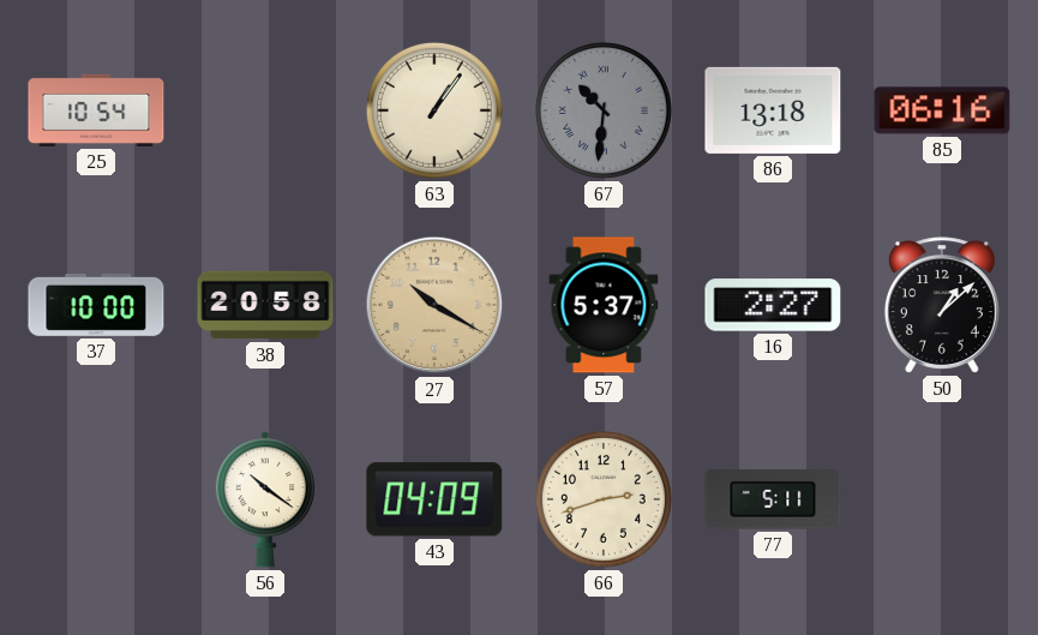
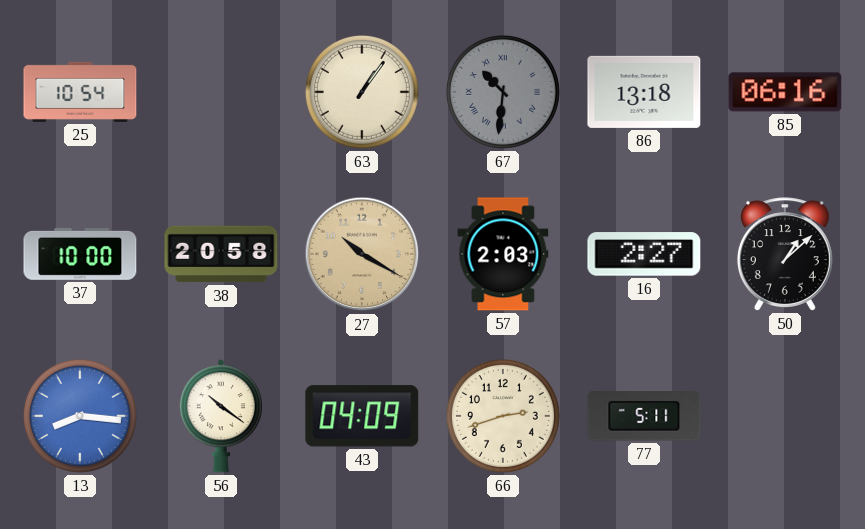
57: 5:37 -> 2:03
13: none -> 8:16
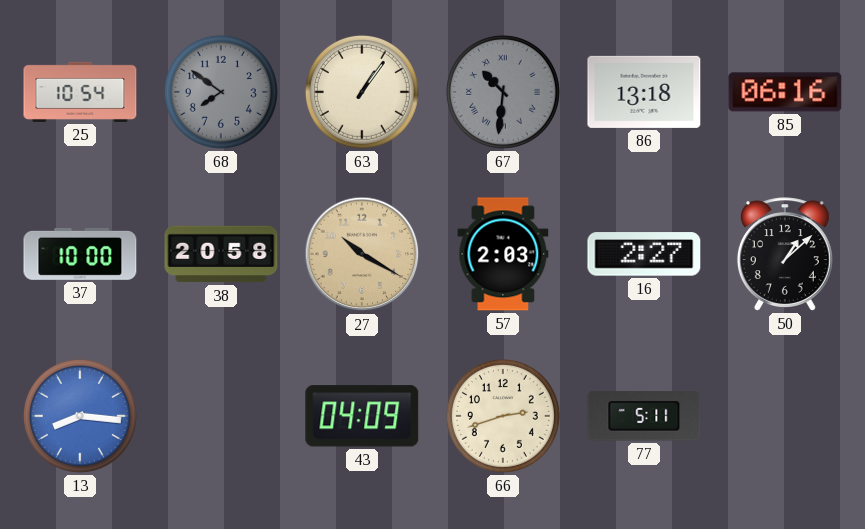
68: none -> 7:51
56: 10:21 -> none
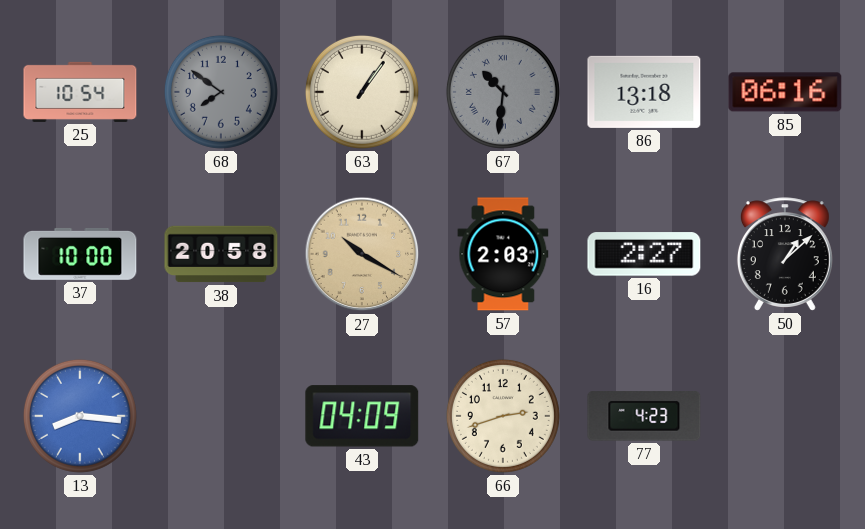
77: 5:11 -> 4:23
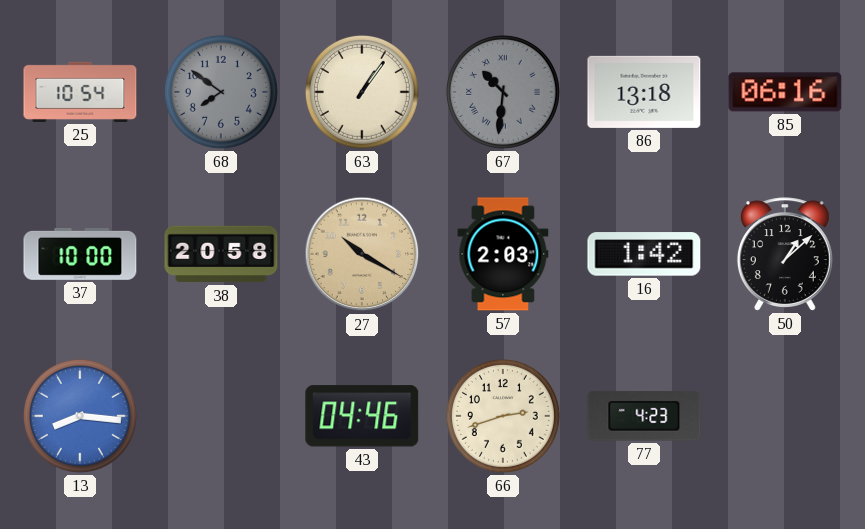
16: 2:27 -> 1:42
43: 04:09 -> 04:46
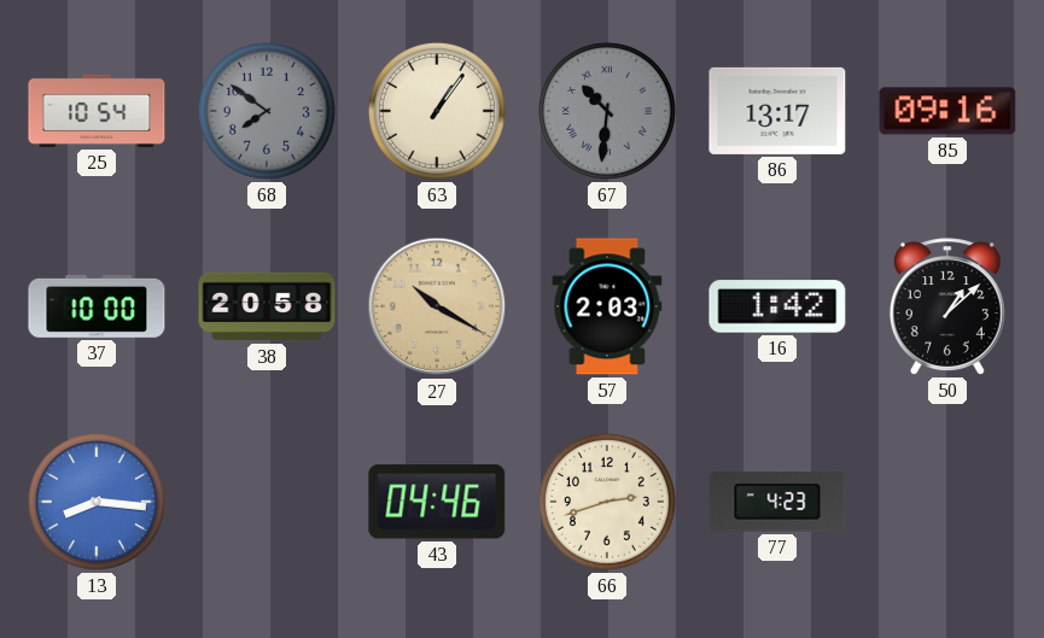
86: 13:18 -> 13:17
85: 06:16 -> 09:16
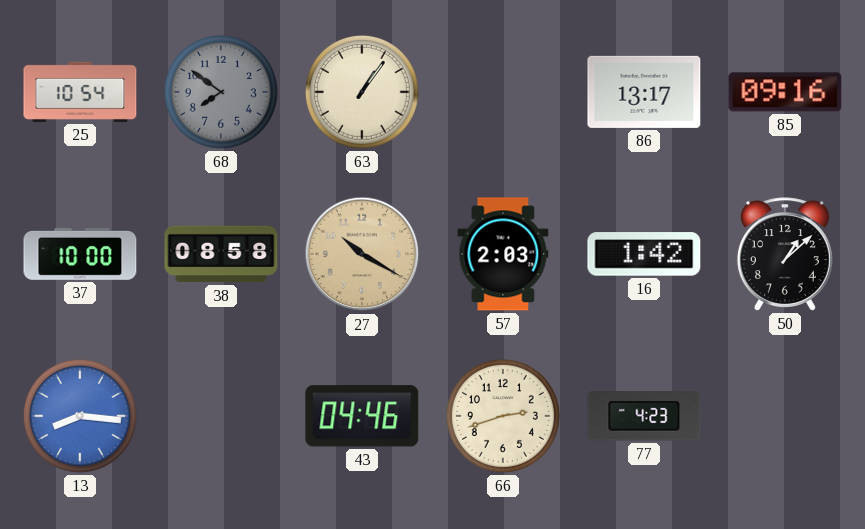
67: 10:31 -> none
38: 20:58 -> 08:58
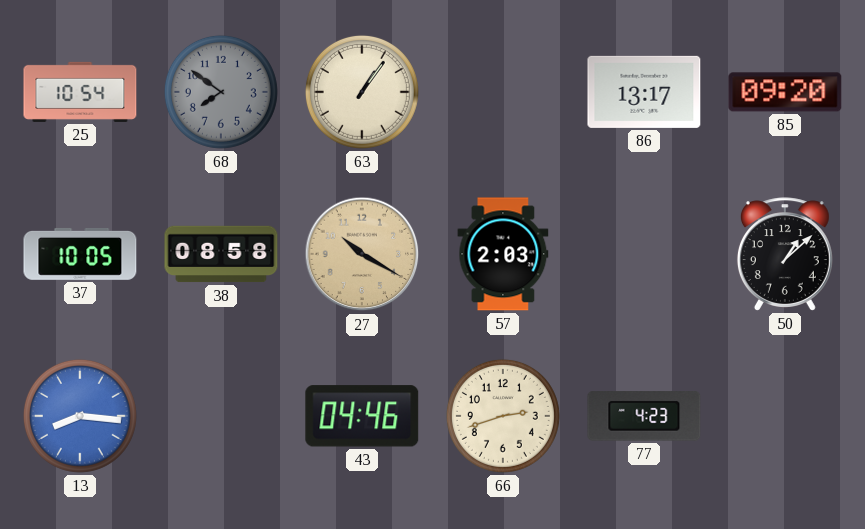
85: 09:16 -> 09:20
37: 10:00 -> 10:05
16: 1:42 -> none
